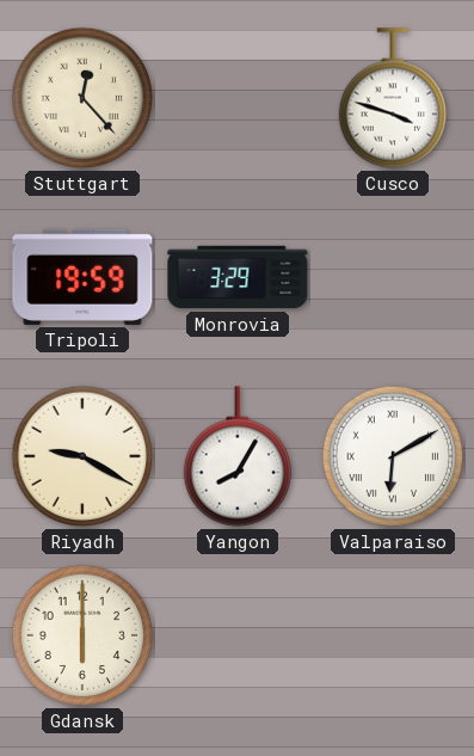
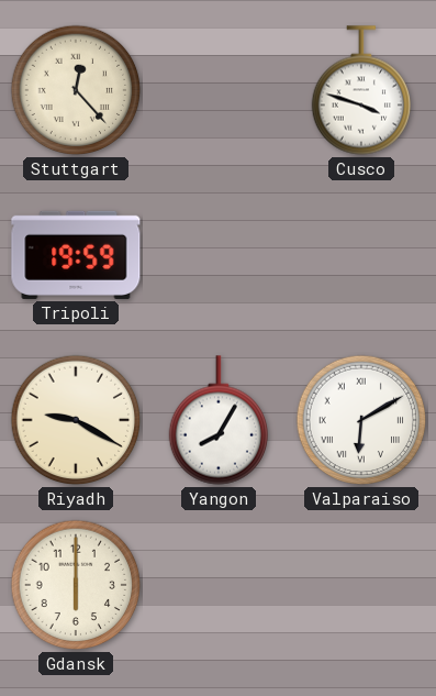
Monrovia: 3:29 -> none
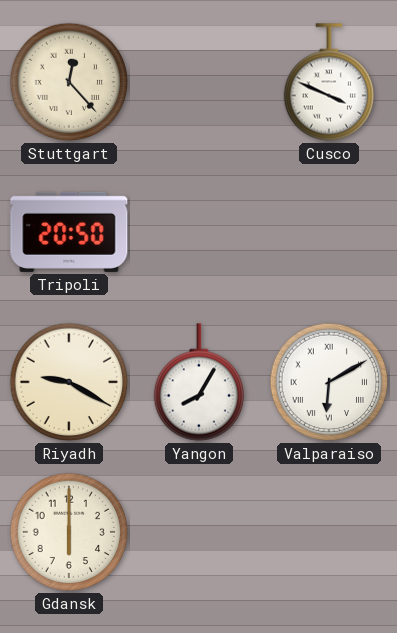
Cusco: 3:48 -> 3:49
Tripoli: 19:59 -> 20:50
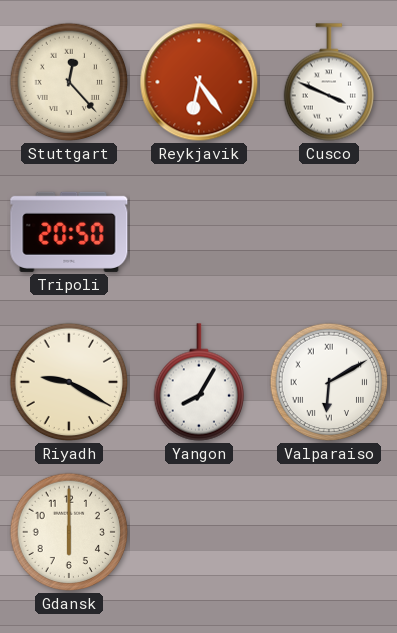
Reykjavik: none -> 6:24
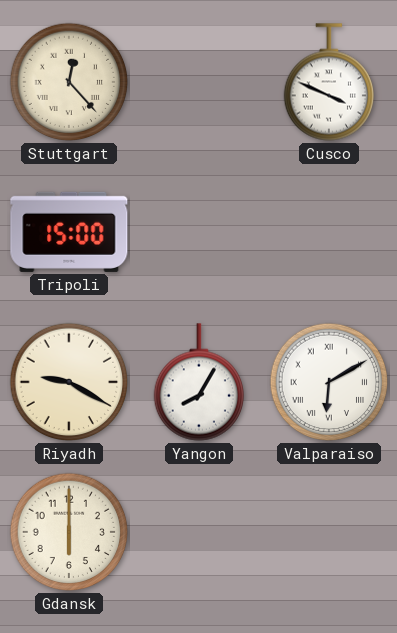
Reykjavik: 6:24 -> none
Tripoli: 20:50 -> 15:00
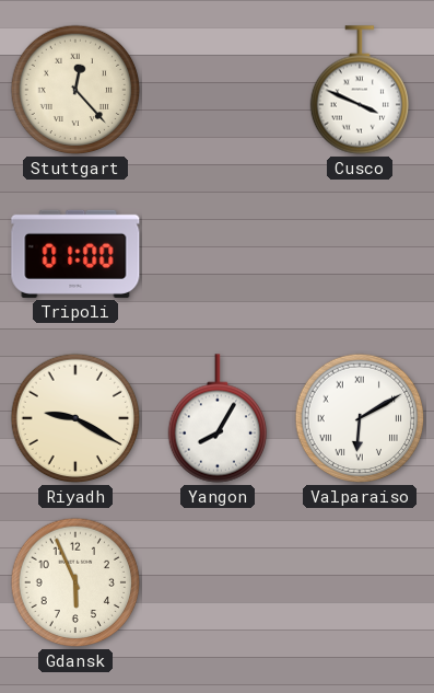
Tripoli: 15:00 -> 01:00
Gdansk: 6:00 -> 5:56
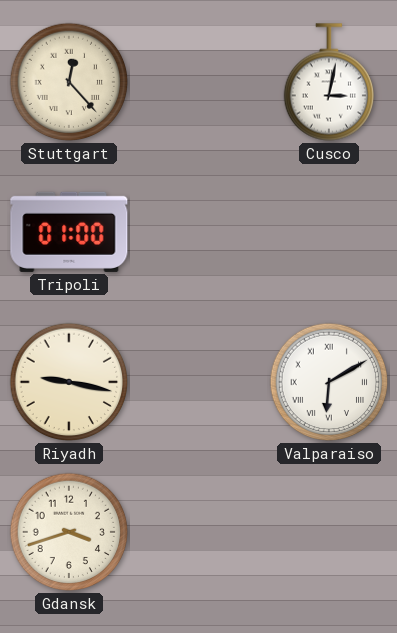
Cusco: 3:49 -> 3:02
Riyadh: 9:20 -> 9:17
Yangon: 8:05 -> none
Gdansk: 5:56 -> 3:42
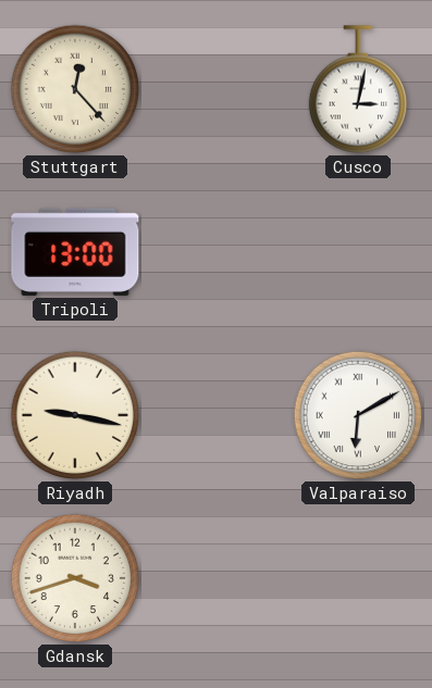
Tripoli: 01:00 -> 13:00
